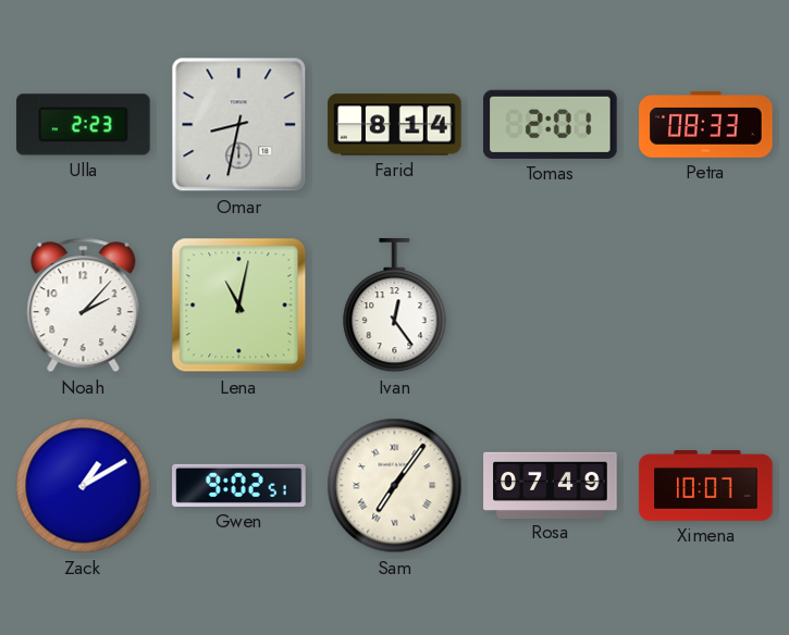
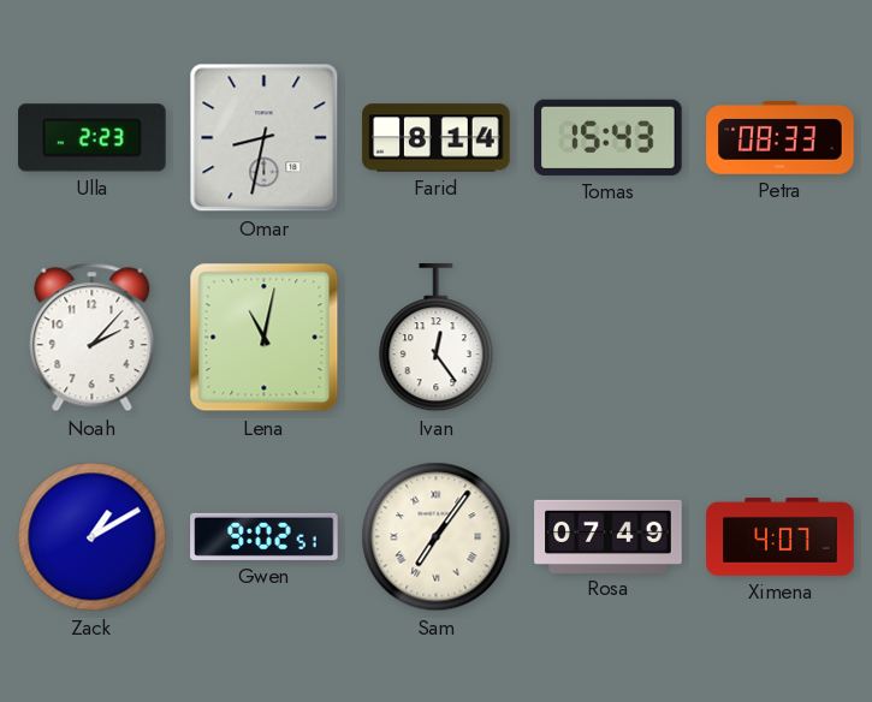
Tomas: 2:01 -> 15:43
Ximena: 10:07 -> 4:07
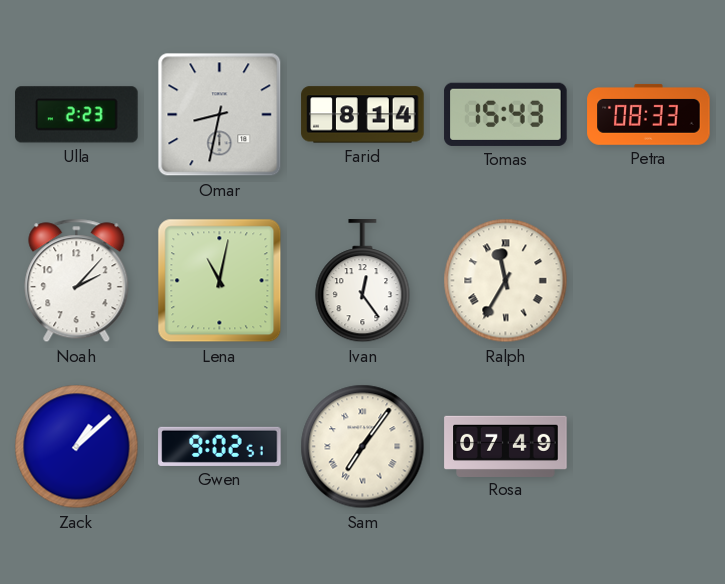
Ralph: none -> 11:35
Zack: 1:10 -> 1:08
Ximena: 4:07 -> none
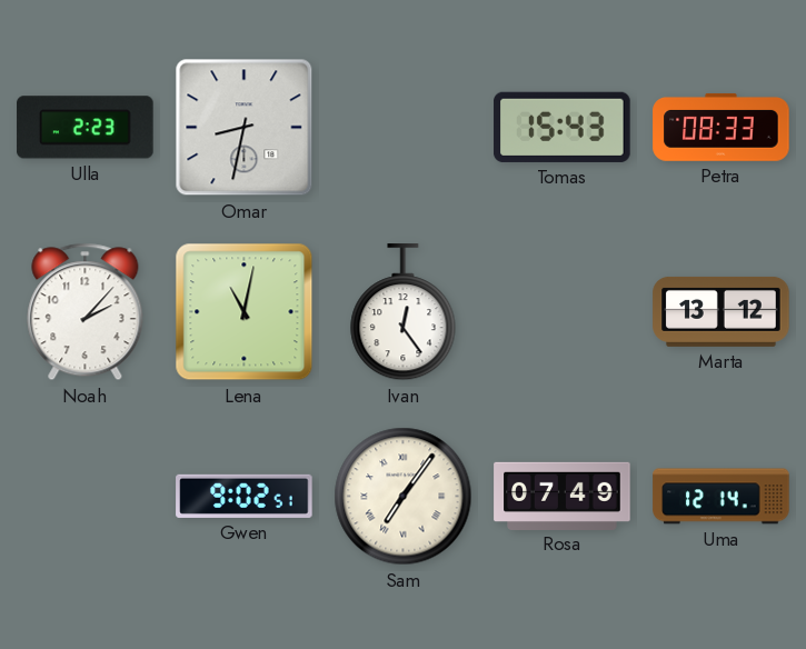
Farid: 8:14 -> none
Ralph: 11:35 -> none
Marta: none -> 13:12
Zack: 1:08 -> none
Uma: none -> 12:14
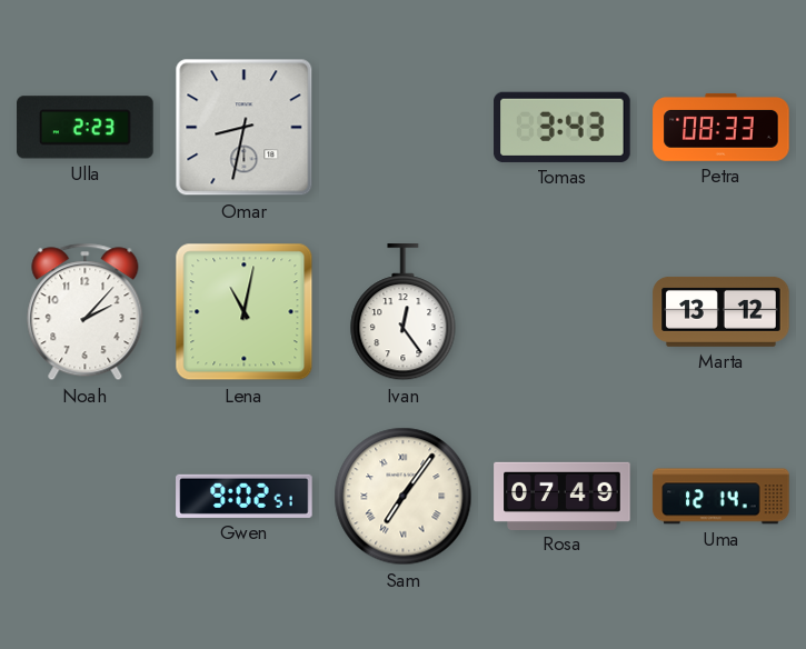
Tomas: 15:43 -> 3:43
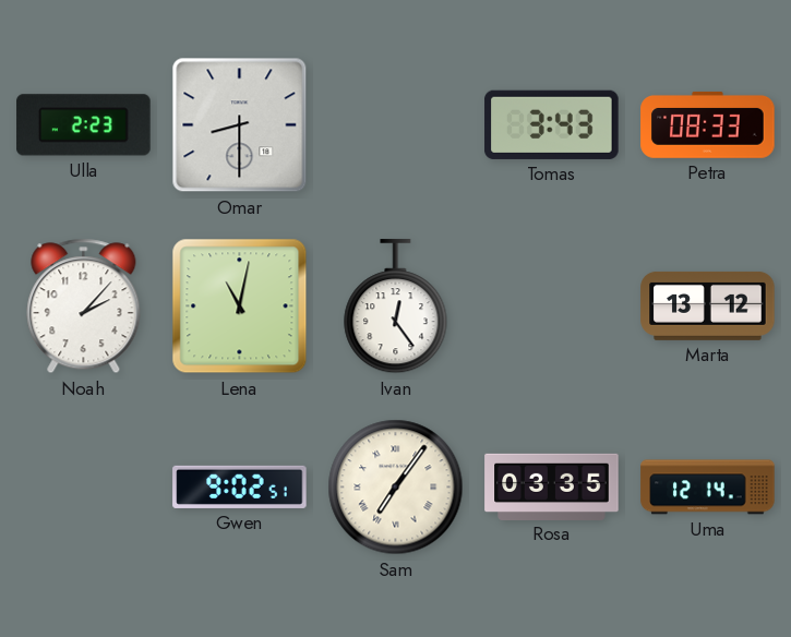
Omar: 8:32 -> 8:30
Rosa: 07:49 -> 03:35
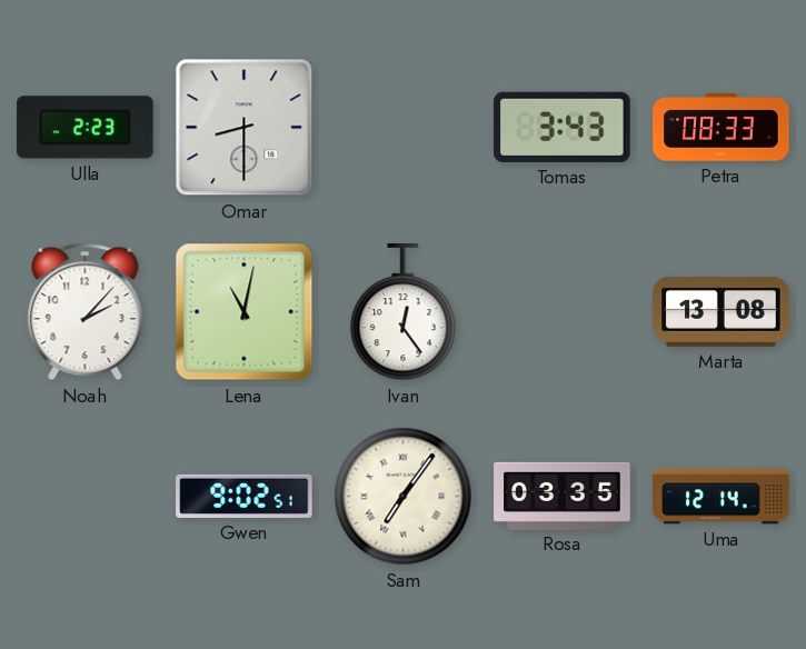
Marta: 13:12 -> 13:08
